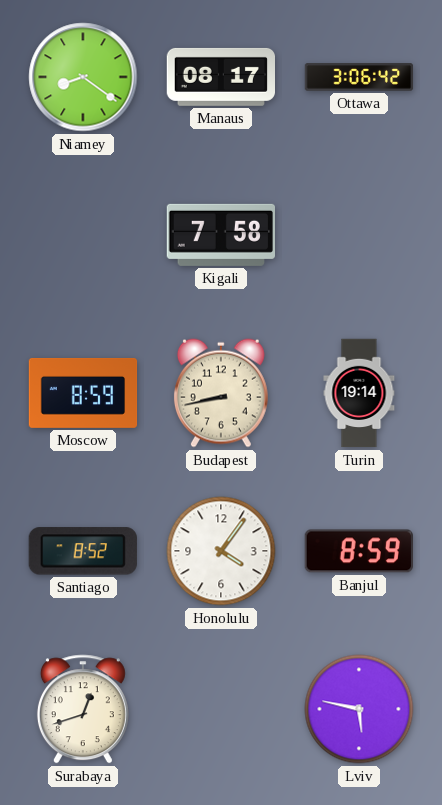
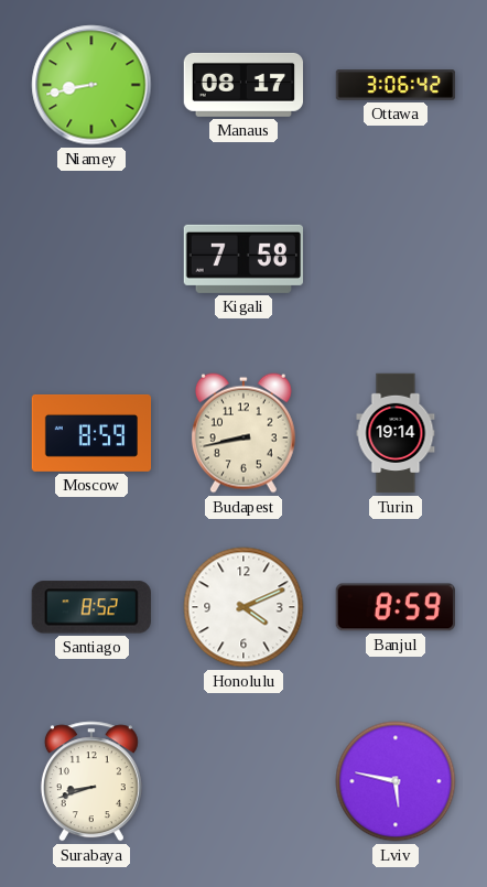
Niamey: 8:21 -> 8:43
Honolulu: 4:06 -> 4:11
Surabaya: 12:42 -> 8:42
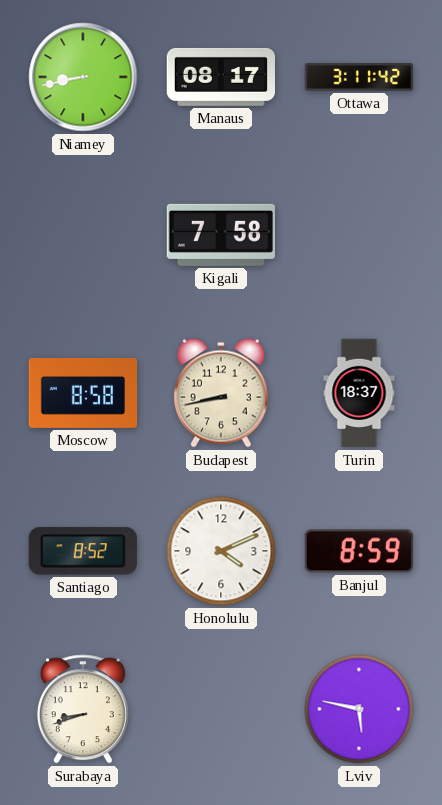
Ottawa: 3:06 -> 3:11
Moscow: 8:59 -> 8:58
Turin: 19:14 -> 18:37
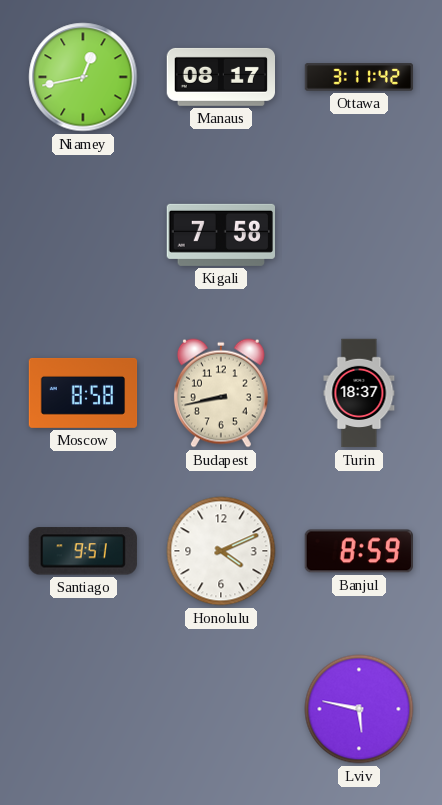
Niamey: 8:43 -> 12:43
Santiago: 8:52 -> 9:51
Surabaya: 8:42 -> none
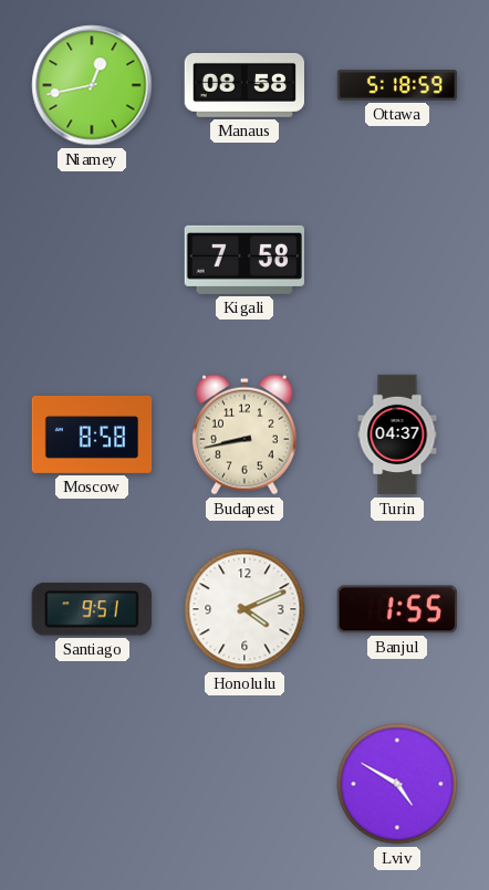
Manaus: 08:17 -> 08:58
Ottawa: 3:11 -> 5:18
Turin: 18:37 -> 04:37
Banjul: 8:59 -> 1:55
Lviv: 5:47 -> 4:50
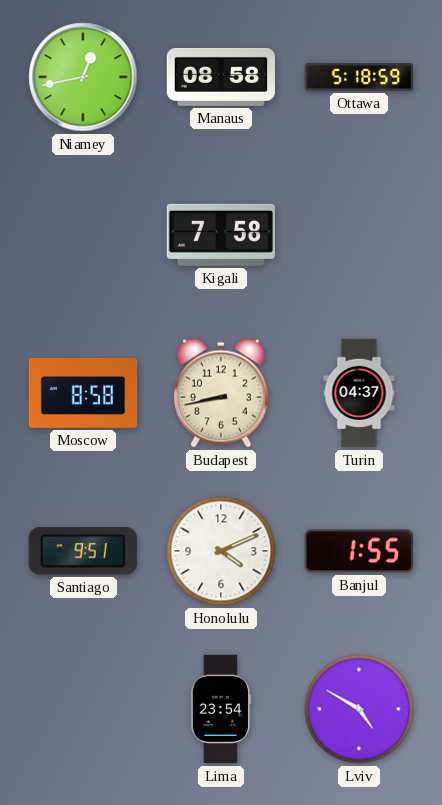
Lima: none -> 23:54
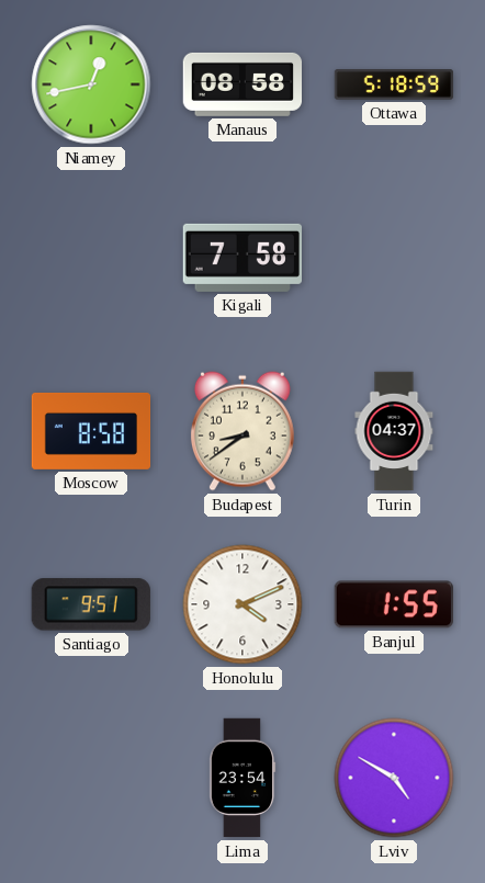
Budapest: 8:43 -> 8:39
